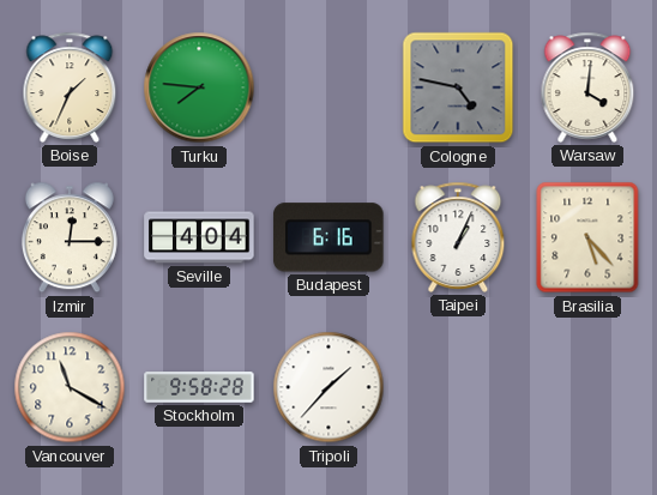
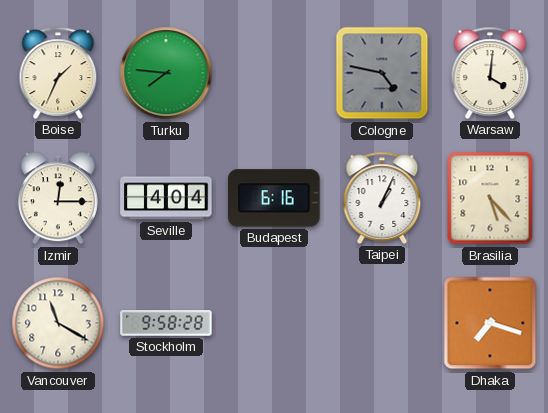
Tripoli: 1:37 -> none
Dhaka: none -> 7:18
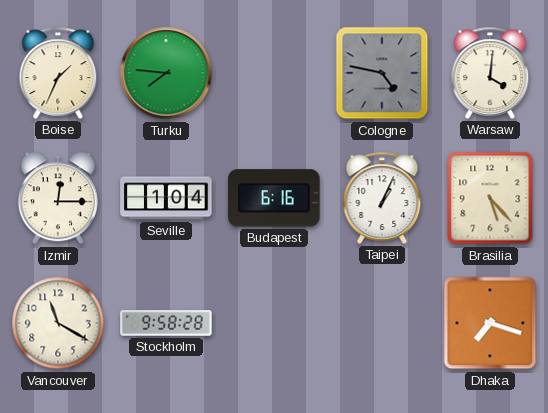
Seville: 4:04 -> 1:04
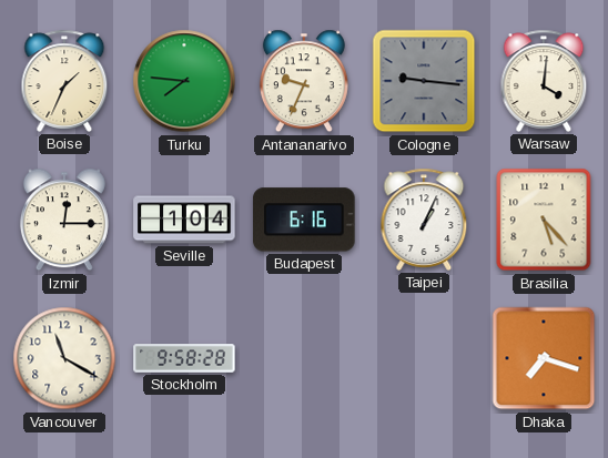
Antananarivo: none -> 9:34
Cologne: 4:47 -> 9:16
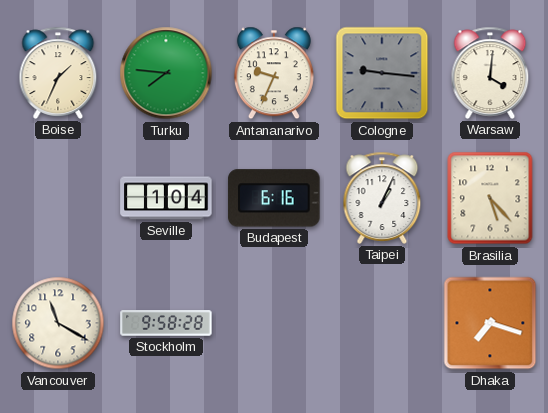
Izmir: 12:15 -> none
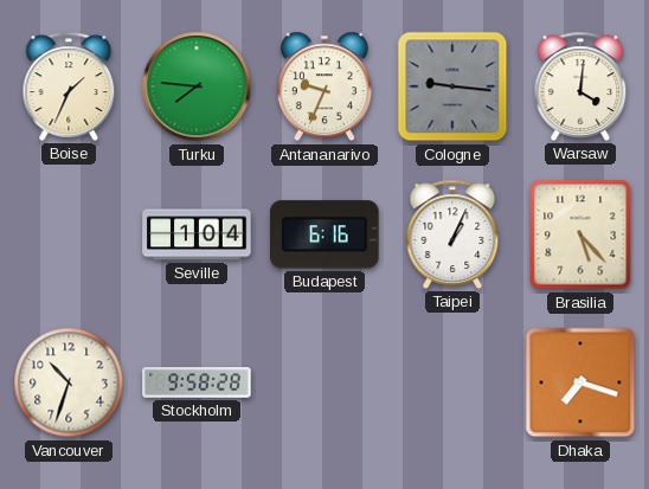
Vancouver: 11:20 -> 10:33
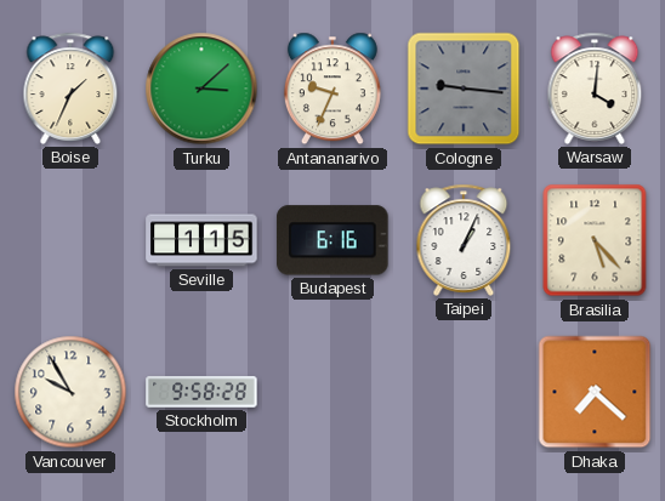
Turku: 7:46 -> 3:08
Seville: 1:04 -> 1:15
Vancouver: 10:33 -> 9:55
Dhaka: 7:18 -> 7:22
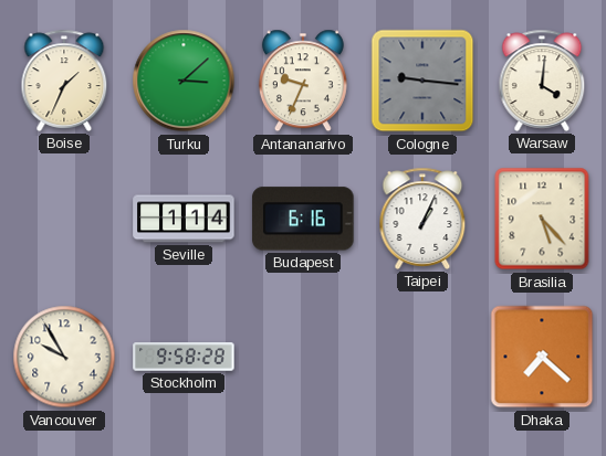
Seville: 1:15 -> 1:14
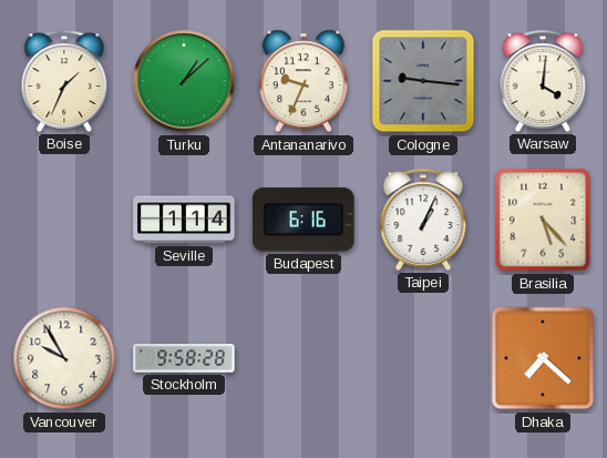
Turku: 3:08 -> 1:08
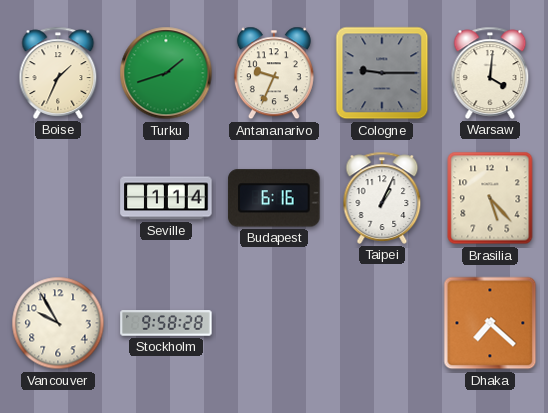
Turku: 1:08 -> 1:42
Cologne: 9:16 -> 9:15
